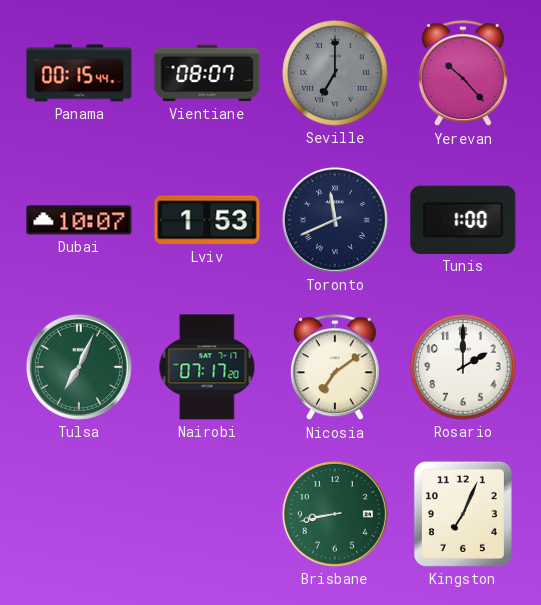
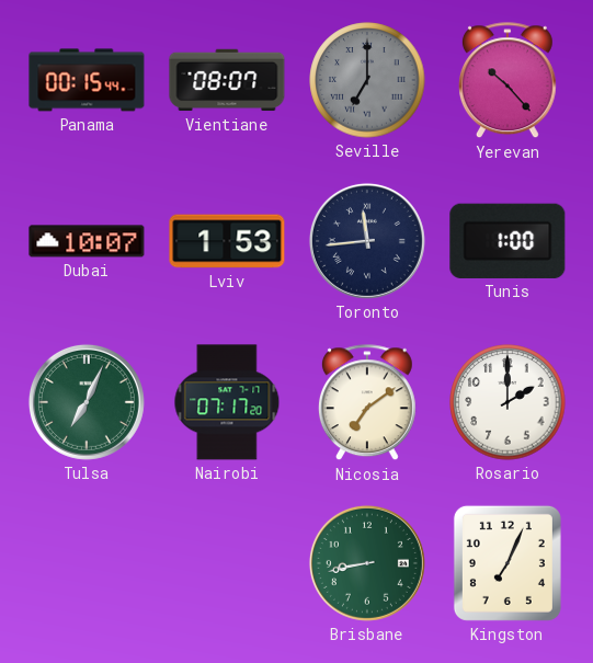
Toronto: 11:41 -> 11:44
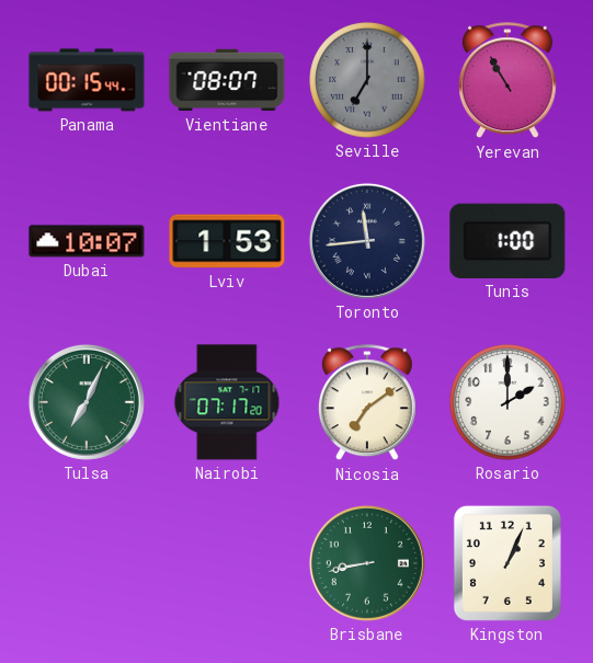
Yerevan: 10:23 -> 10:55
Kingston: 7:04 -> 1:04
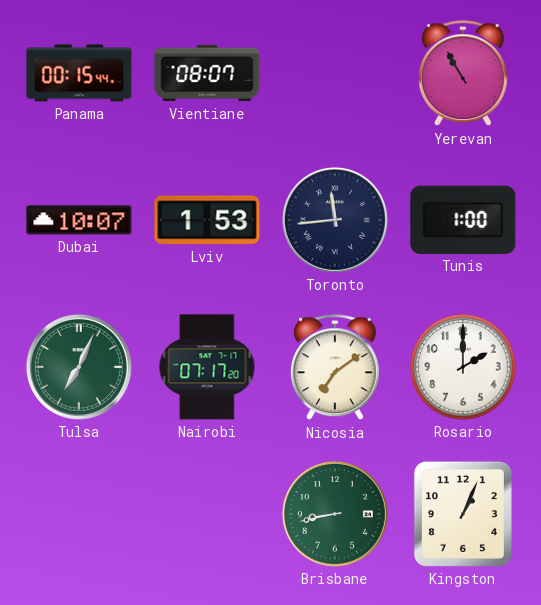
Seville: 7:00 -> none
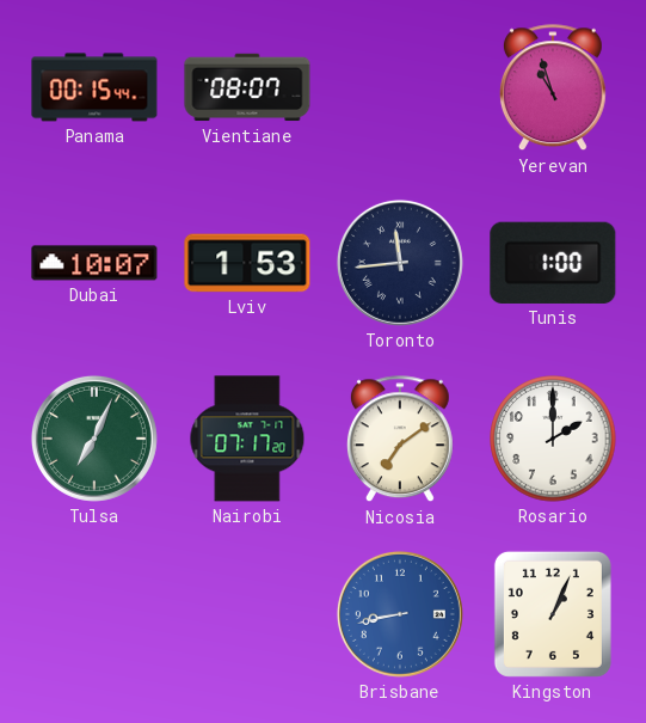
Yerevan: 10:55 -> 10:57
Brisbane dial: green -> blue
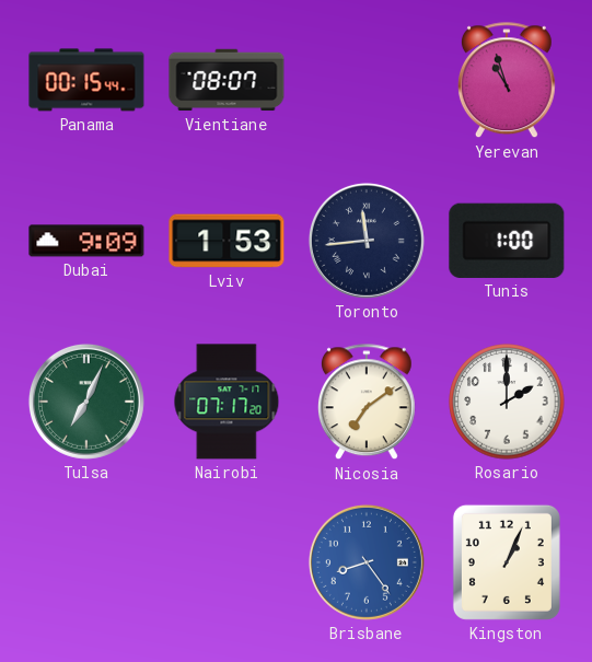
Dubai: 10:07 -> 9:09
Brisbane: 8:43 -> 8:24
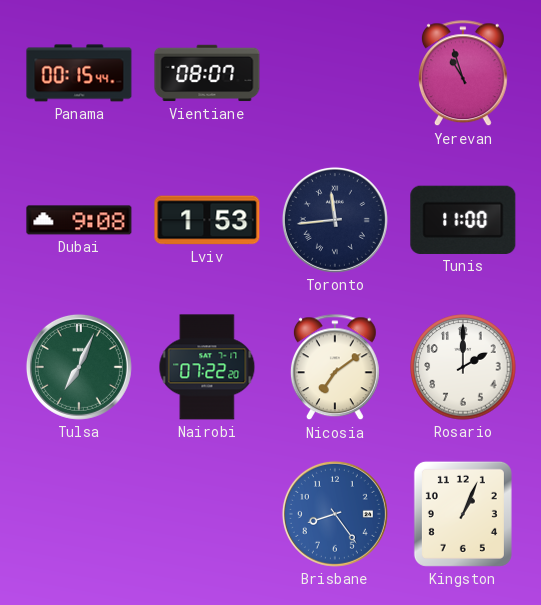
Dubai: 9:09 -> 9:08
Tunis: 1:00 -> 11:00
Nairobi: 07:17 -> 07:22
